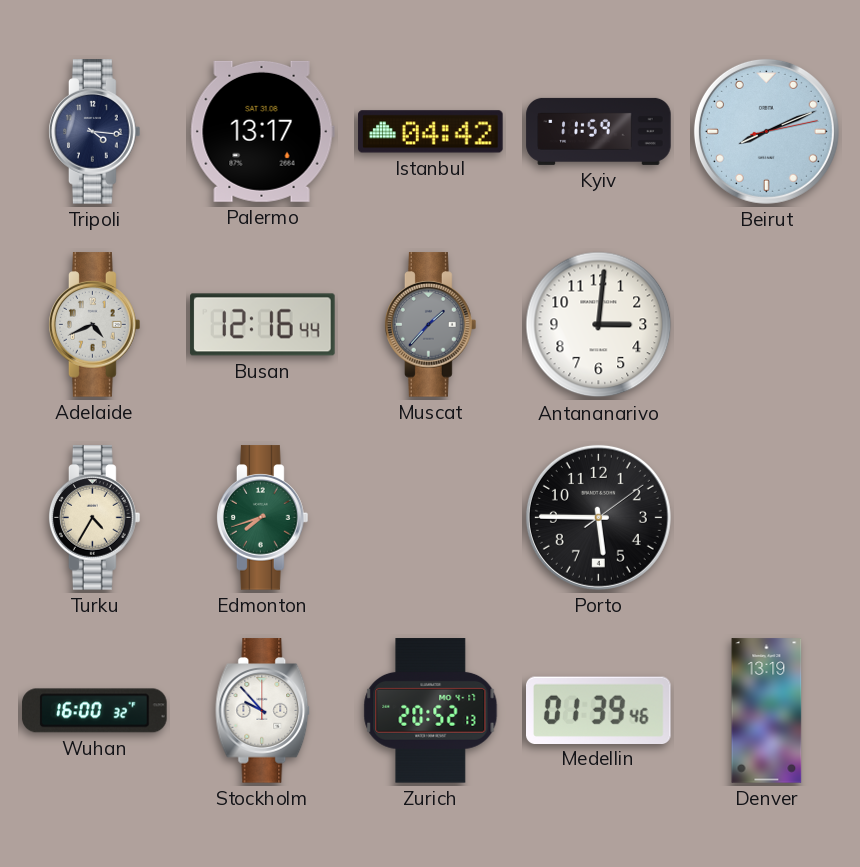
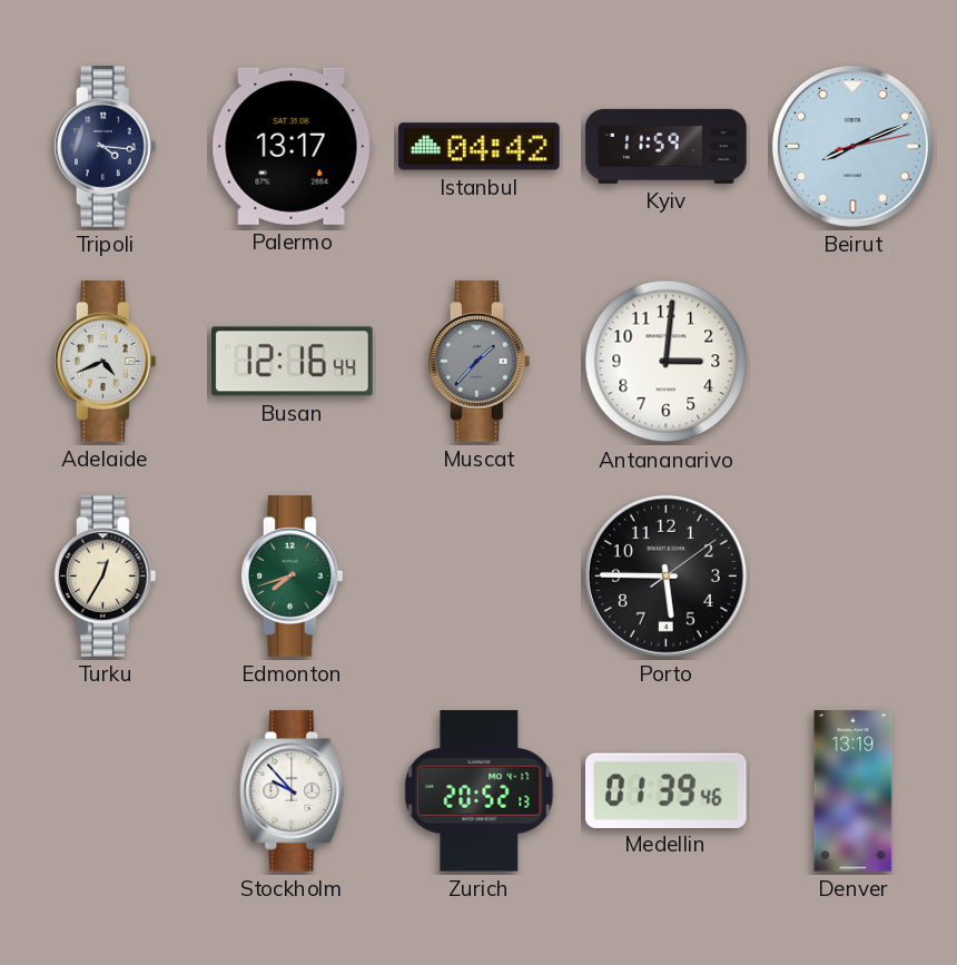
Turku: 4:35 -> 12:35
Wuhan: 16:00 -> none
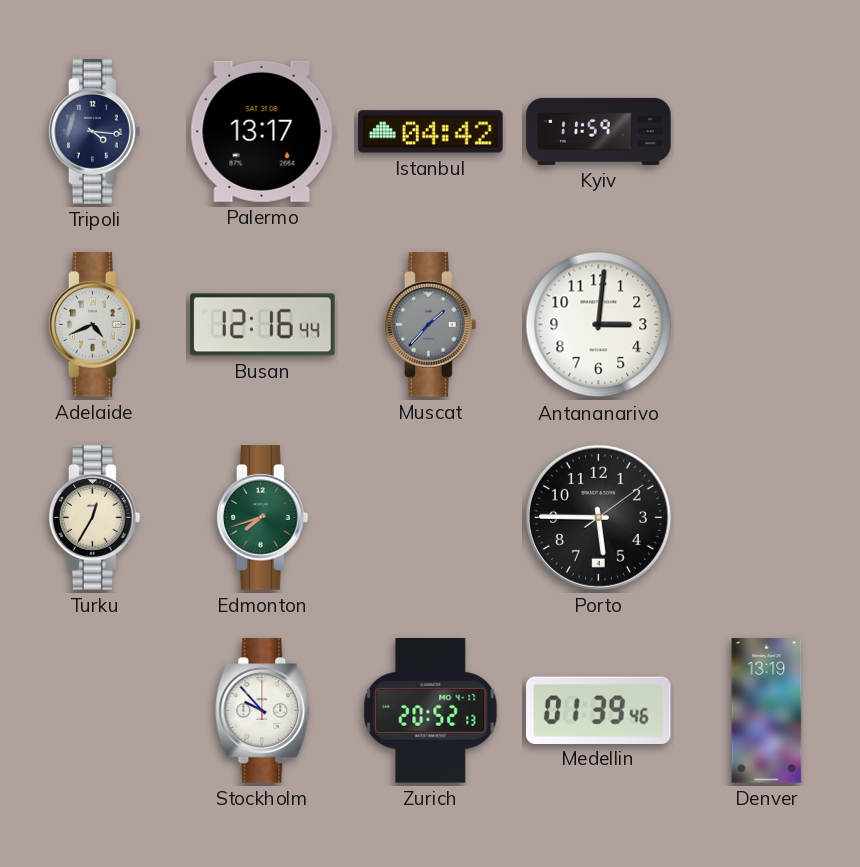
Beirut: 8:11 -> none
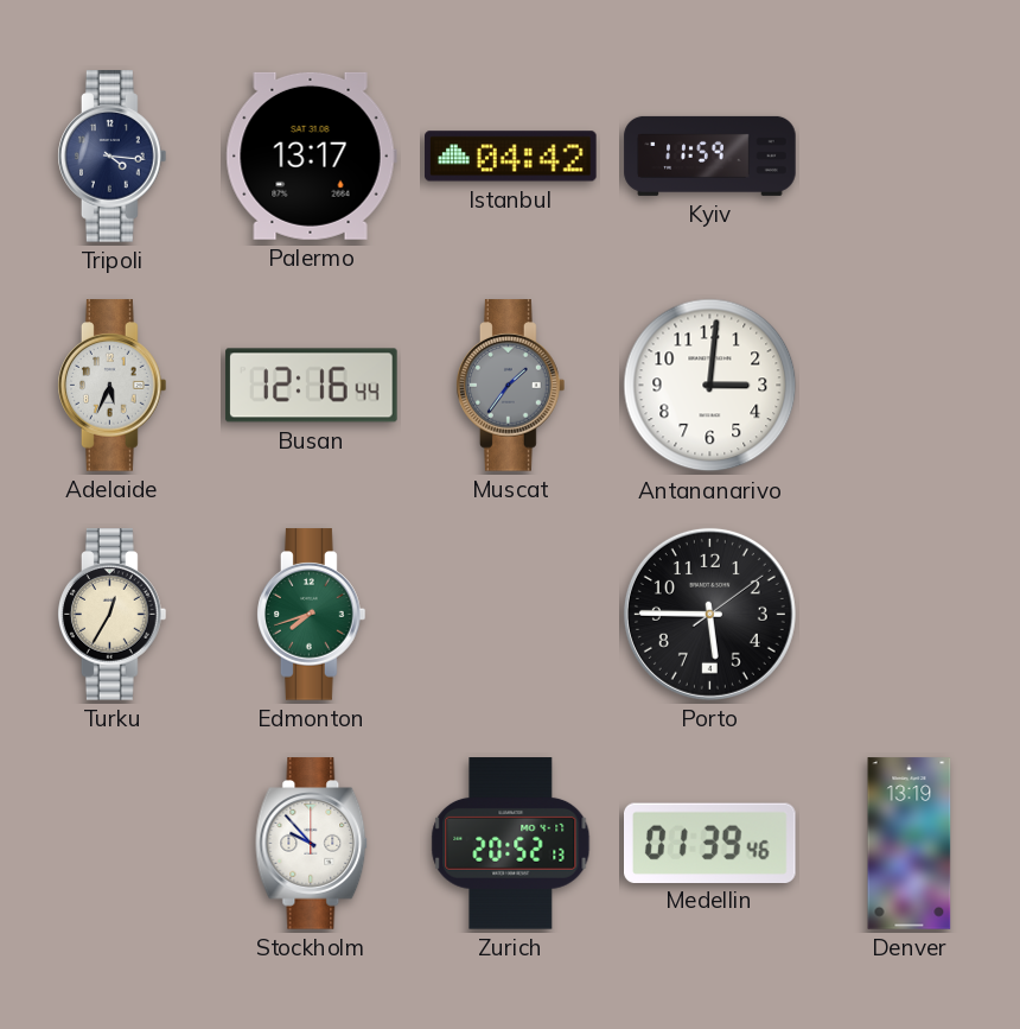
Adelaide: 4:41 -> 5:34
Muscat: 1:37 -> 1:36
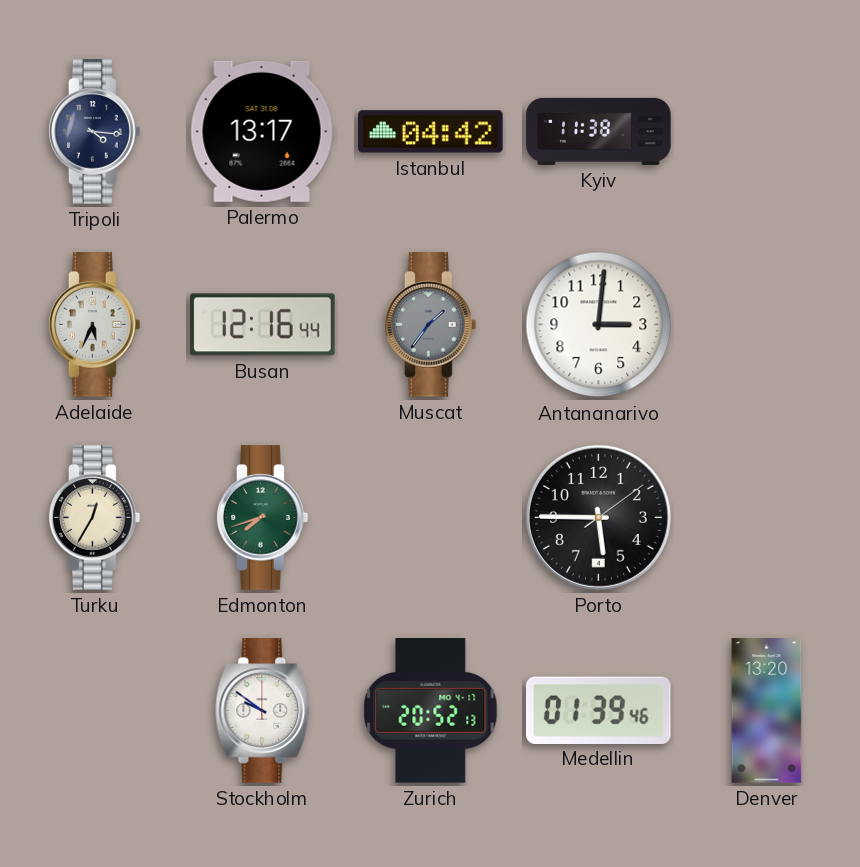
Kyiv: 11:59 -> 11:38
Stockholm: 9:53 -> 9:51
Denver: 13:19 -> 13:20
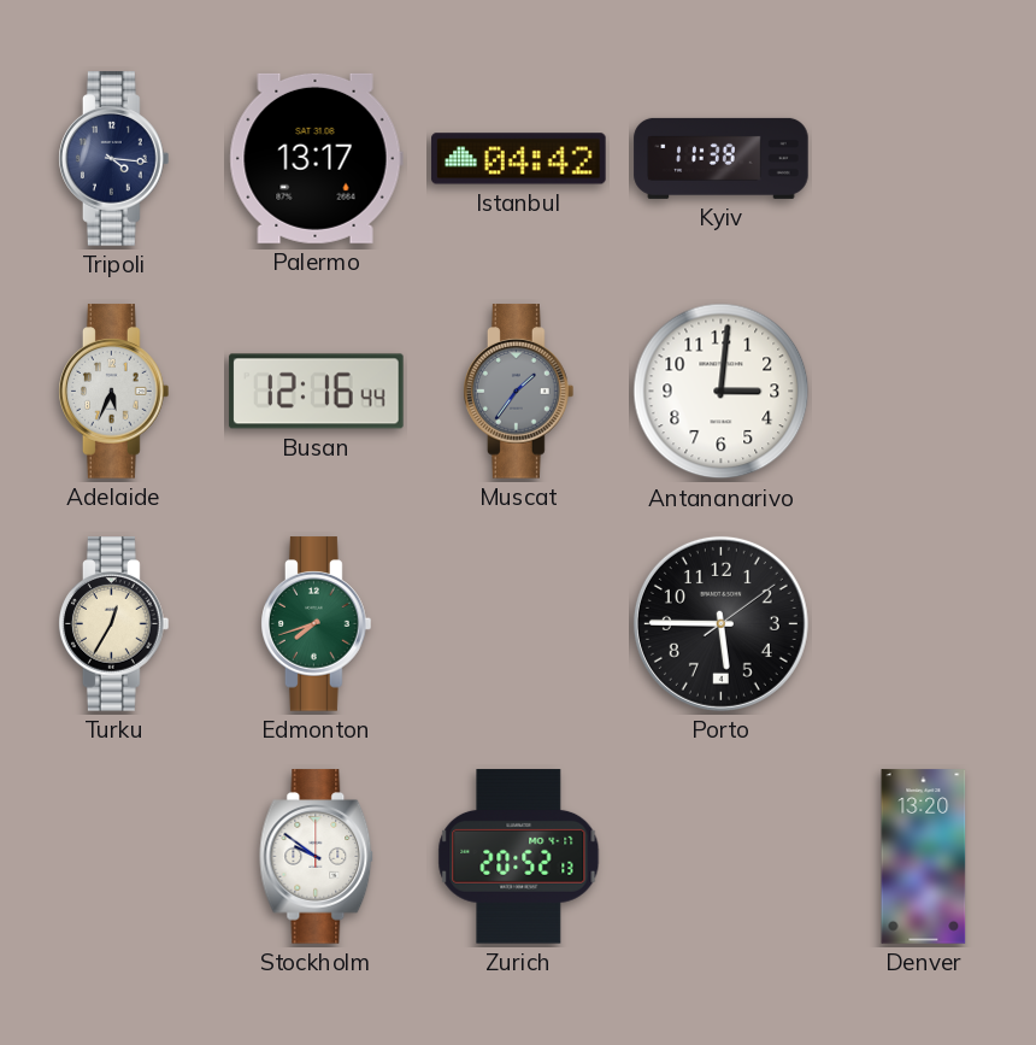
Medellin: 01:39 -> none
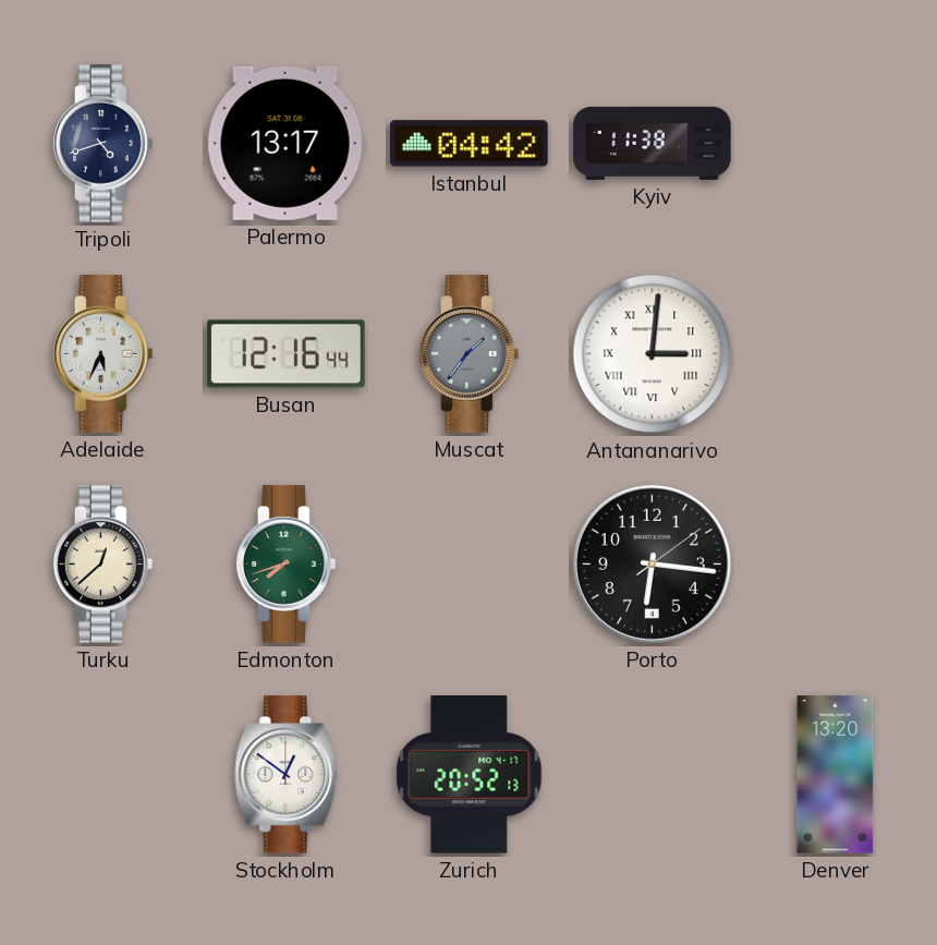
Tripoli: 4:16 -> 4:42
Antananarivo numerals: Arabic -> Roman
Turku: 12:35 -> 12:38
Porto: 5:45 -> 6:16
Stockholm: 9:51 -> 12:51
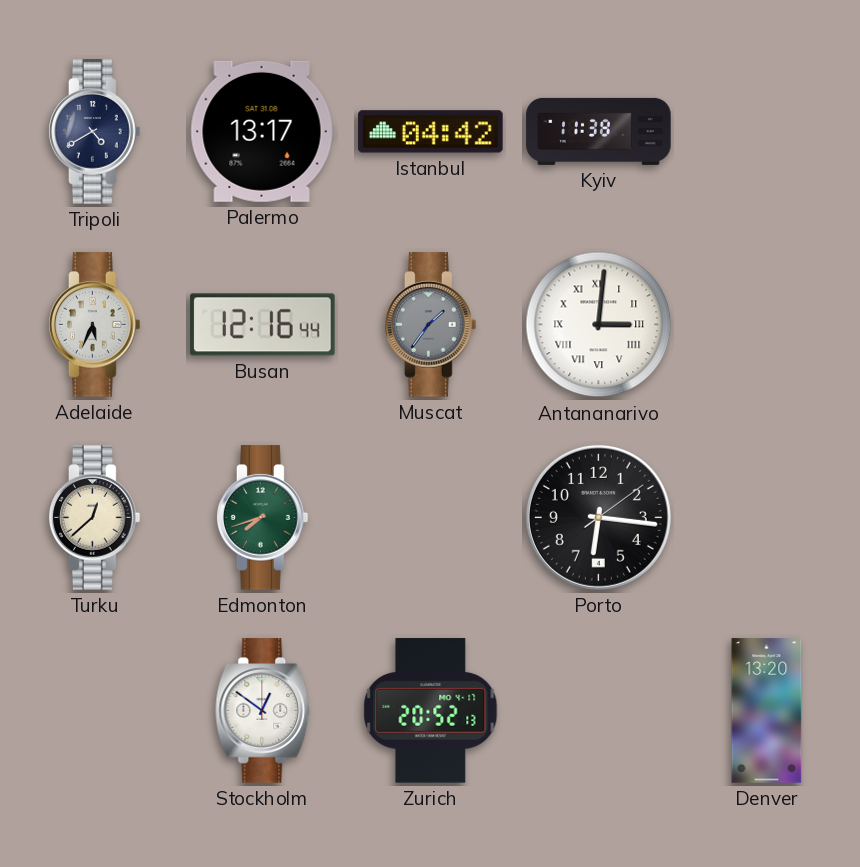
Tripoli: 4:42 -> 4:40
